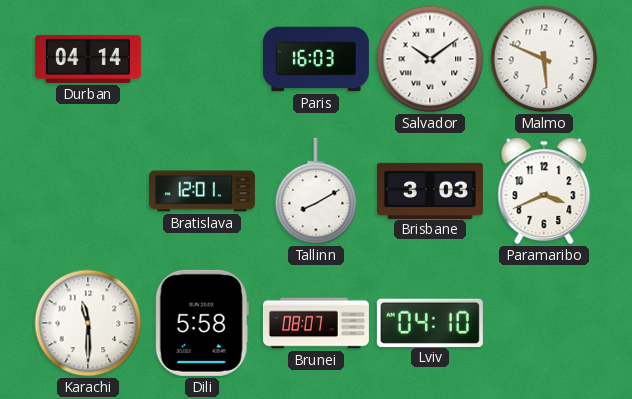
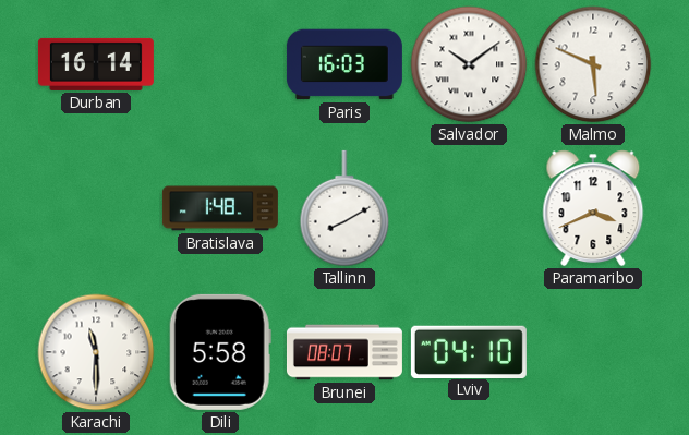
Durban: 04:14 -> 16:14
Bratislava: 12:01 -> 1:48
Brisbane: 3:03 -> none
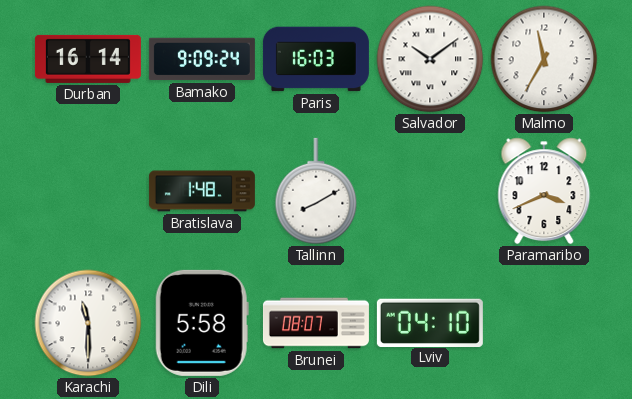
Bamako: none -> 9:09
Malmo: 5:49 -> 11:35
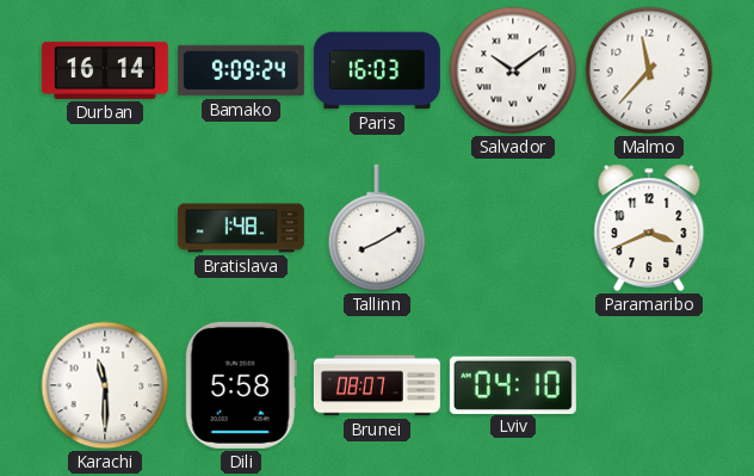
Malmo: 11:35 -> 11:37
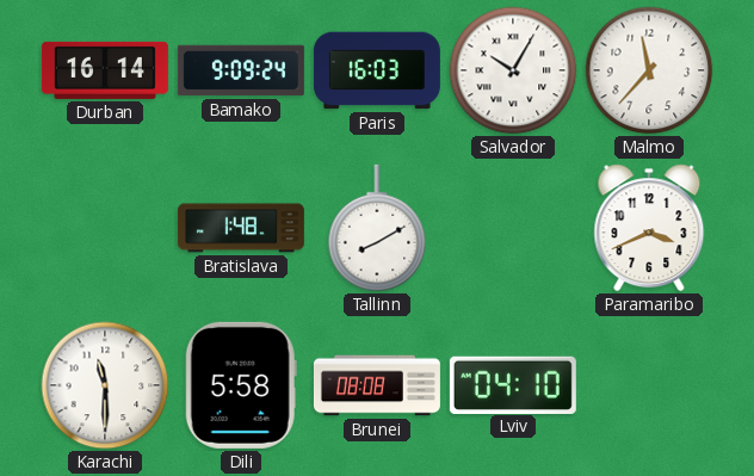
Salvador: 10:09 -> 10:05
Brunei: 08:07 -> 08:08
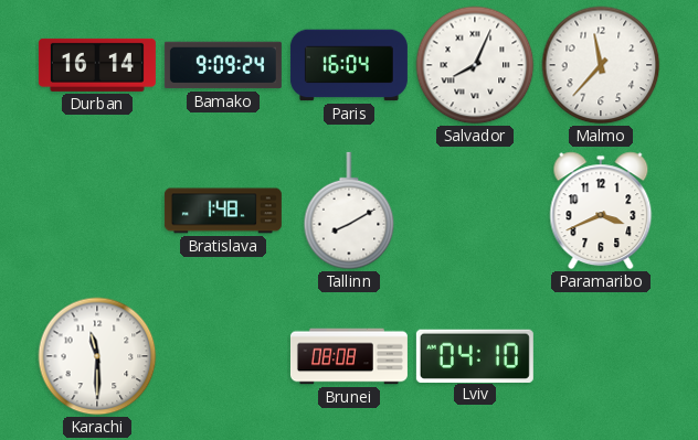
Paris: 16:03 -> 16:04
Salvador: 10:05 -> 8:04
Dili: 5:58 -> none
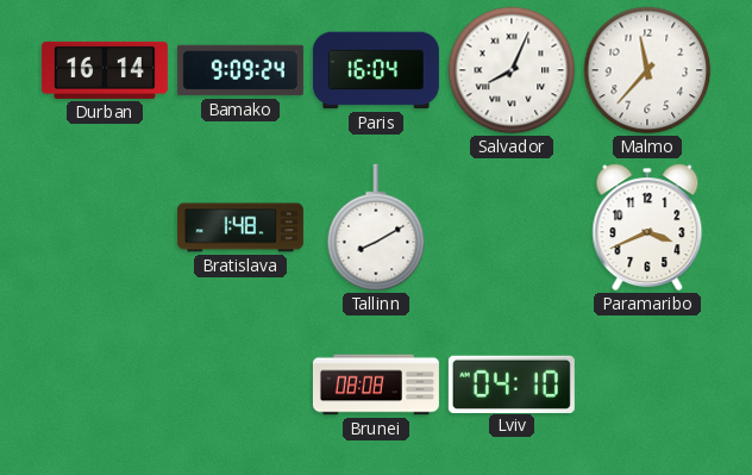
Karachi: 11:30 -> none
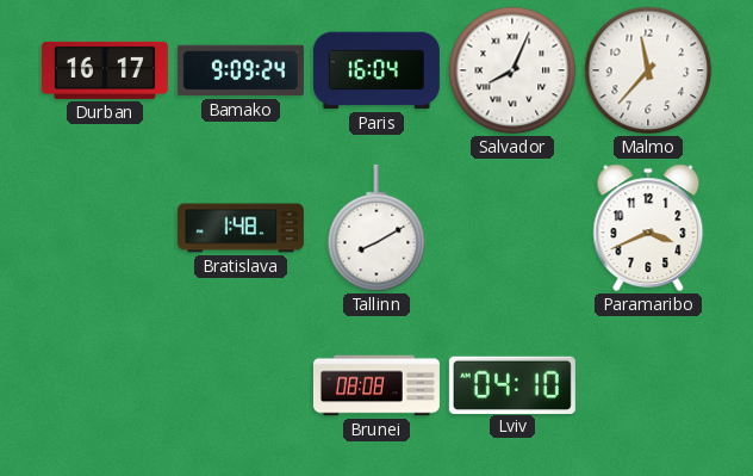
Durban: 16:14 -> 16:17
